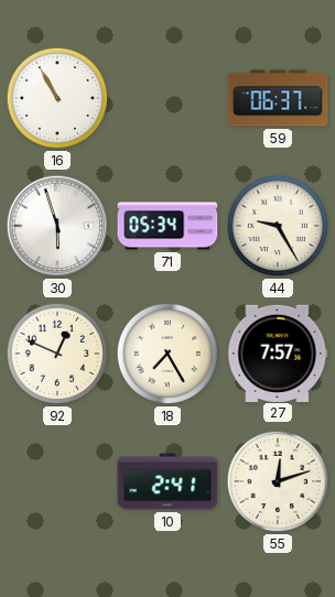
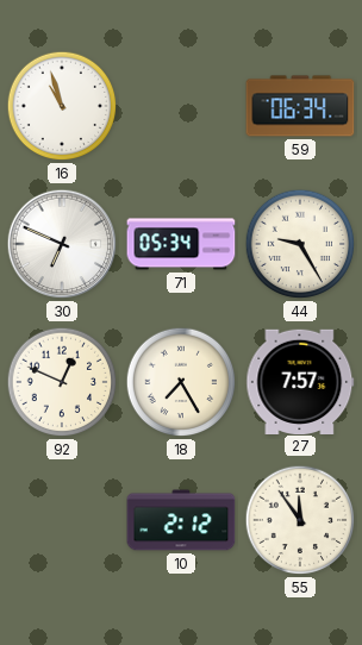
16: 10:55 -> 10:57
59: 06:37 -> 06:34
30: 5:57 -> 6:49
10: 2:41 -> 2:12
55: 12:12 -> 11:54
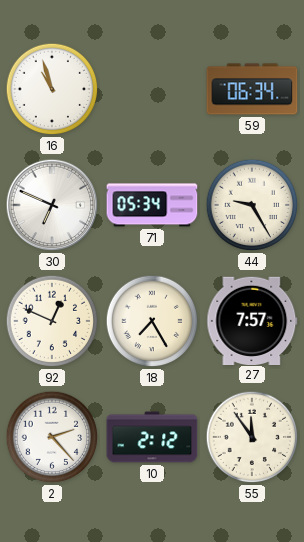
2: none -> 2:23
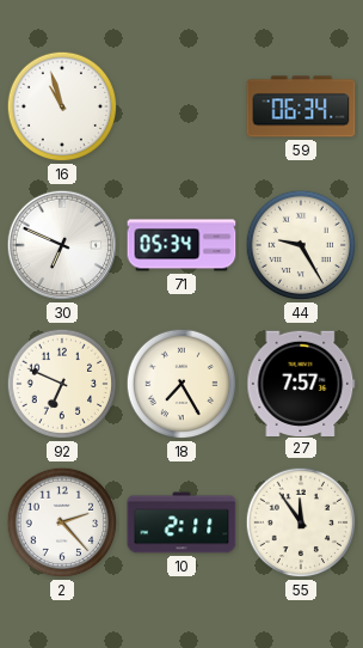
92: 12:49 -> 6:49
10: 2:12 -> 2:11
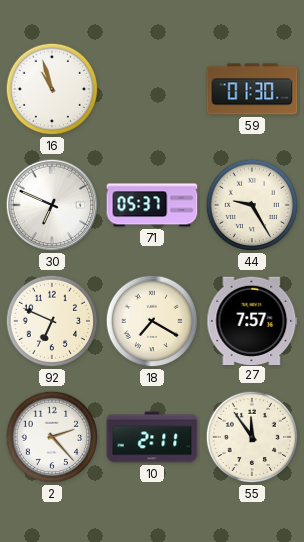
59: 06:34 -> 01:30
71: 05:34 -> 05:37
18: 7:25 -> 7:20
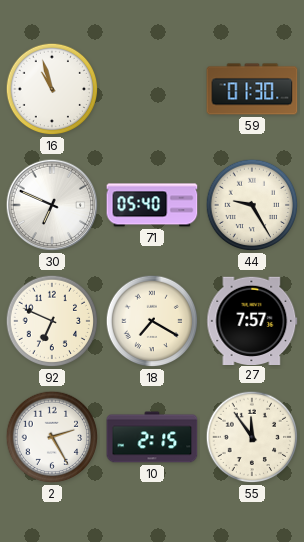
71: 05:37 -> 05:40
2: 2:23 -> 2:25
10: 2:11 -> 2:15
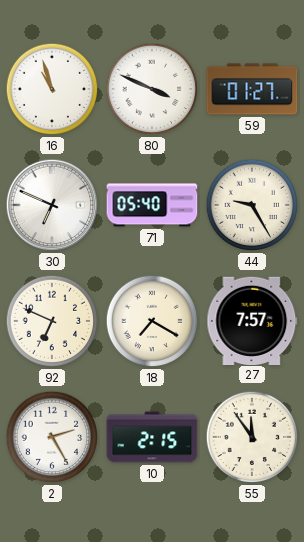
80: none -> 3:49
59: 01:30 -> 01:27
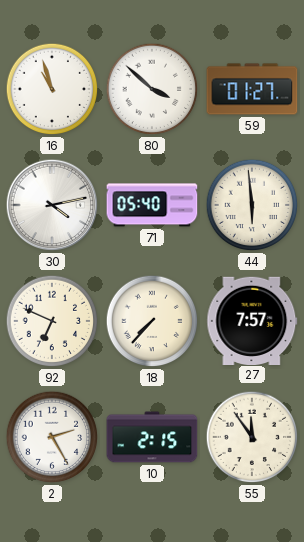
80: 3:49 -> 3:52
30: 6:49 -> 4:13
44: 9:25 -> 5:59
18: 7:20 -> 7:37
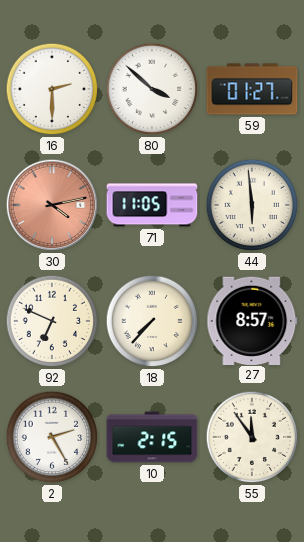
16: 10:57 -> 2:30
30 dial: white -> salmon
71: 05:40 -> 11:05
27: 7:57 -> 8:57
